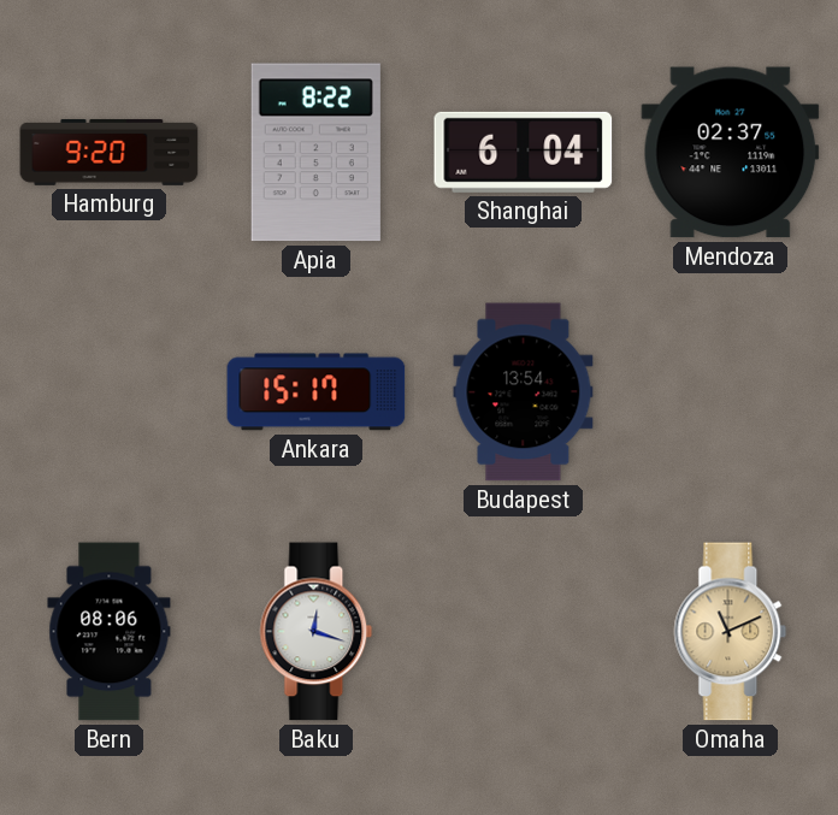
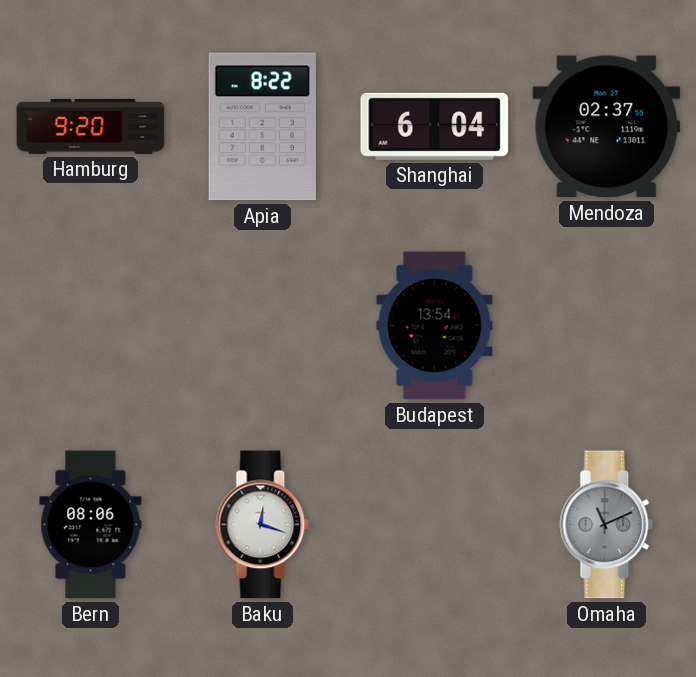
Ankara: 15:17 -> none
Omaha dial: champagne -> grey
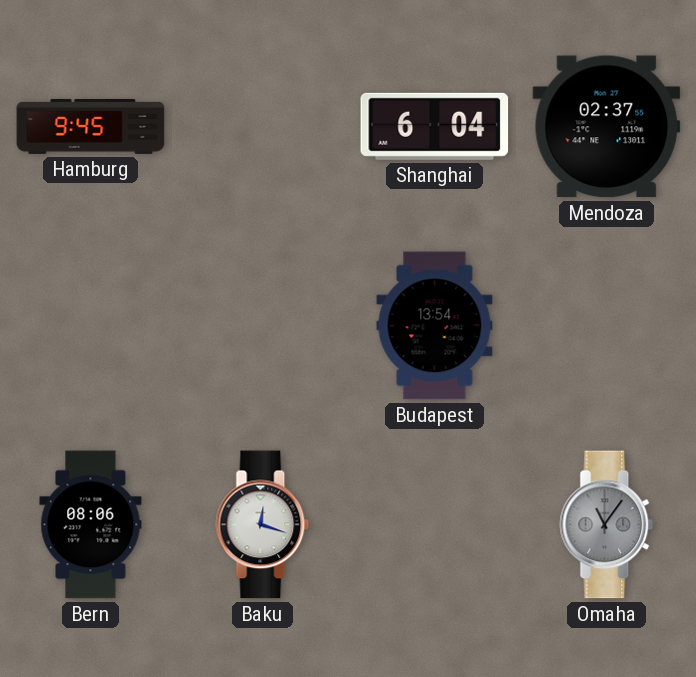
Hamburg: 9:20 -> 9:45
Apia: 8:22 -> none
Omaha: 11:11 -> 11:06
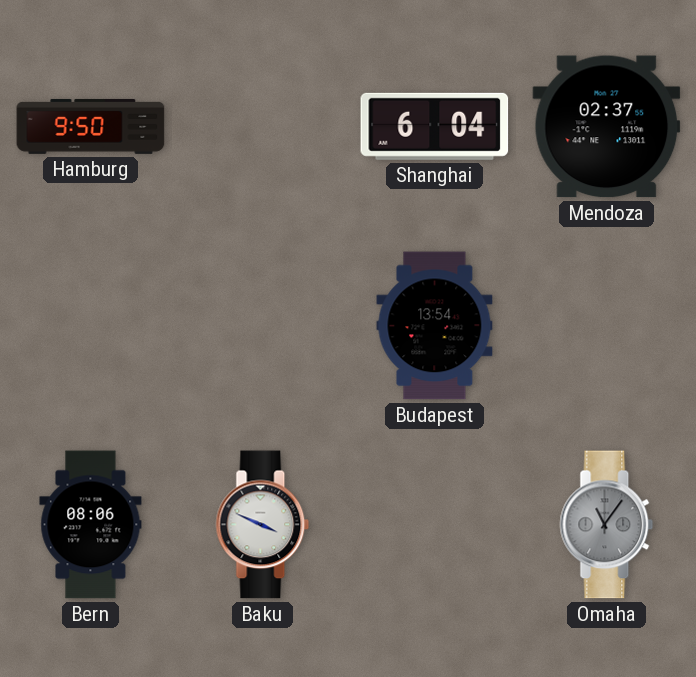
Hamburg: 9:45 -> 9:50
Baku: 12:18 -> 3:49
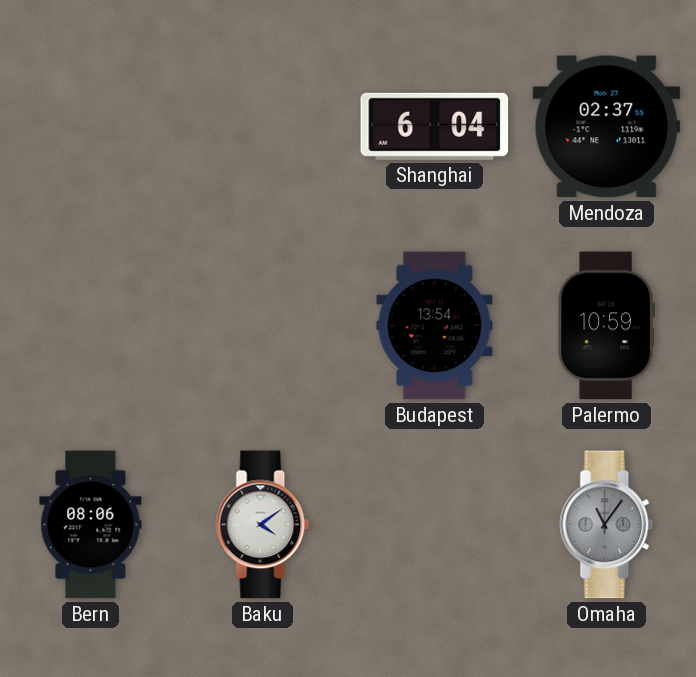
Hamburg: 9:50 -> none
Palermo: none -> 10:59
Baku: 3:49 -> 4:09
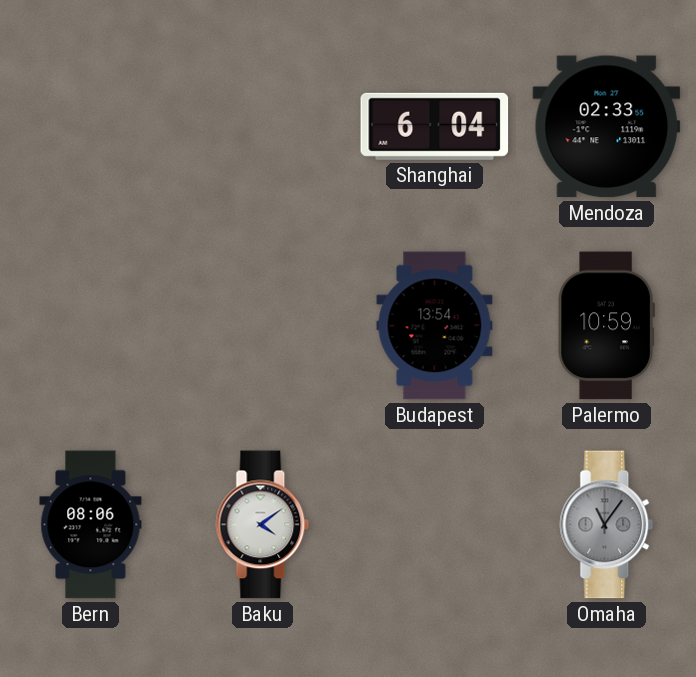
Mendoza: 02:37 -> 02:33
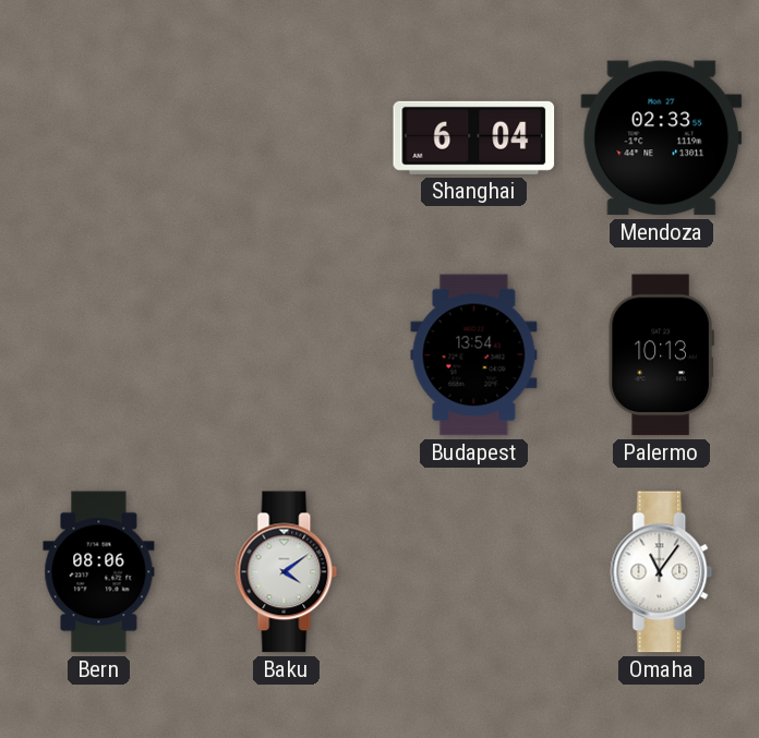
Palermo: 10:59 -> 10:13
Omaha dial: grey -> white
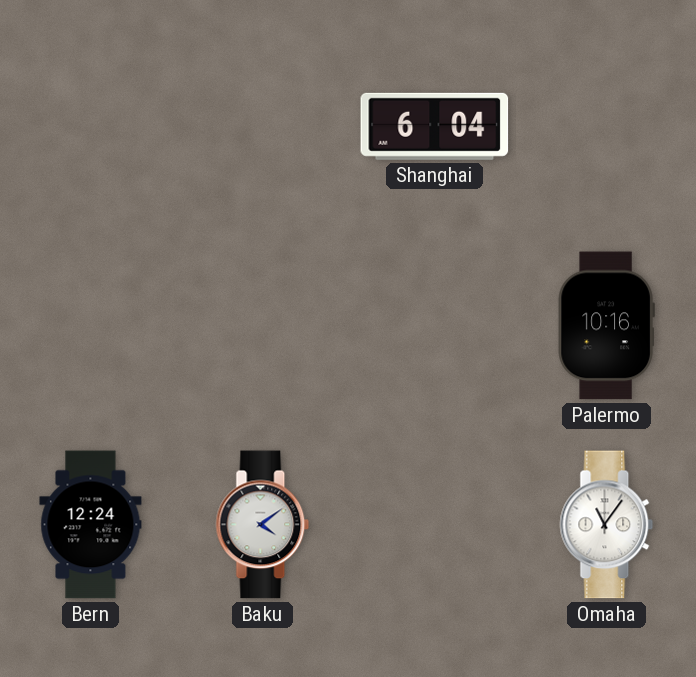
Mendoza: 02:33 -> none
Budapest: 13:54 -> none
Palermo: 10:13 -> 10:16
Bern: 08:06 -> 12:24
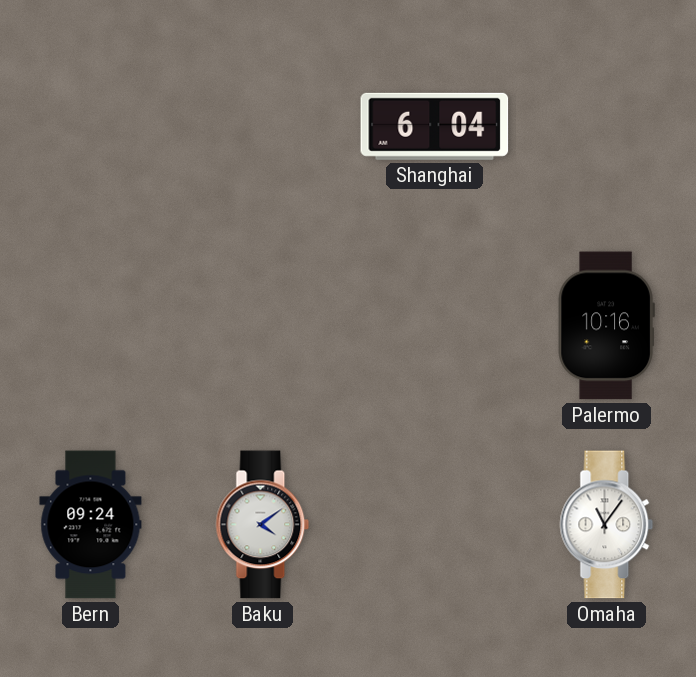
Bern: 12:24 -> 09:24
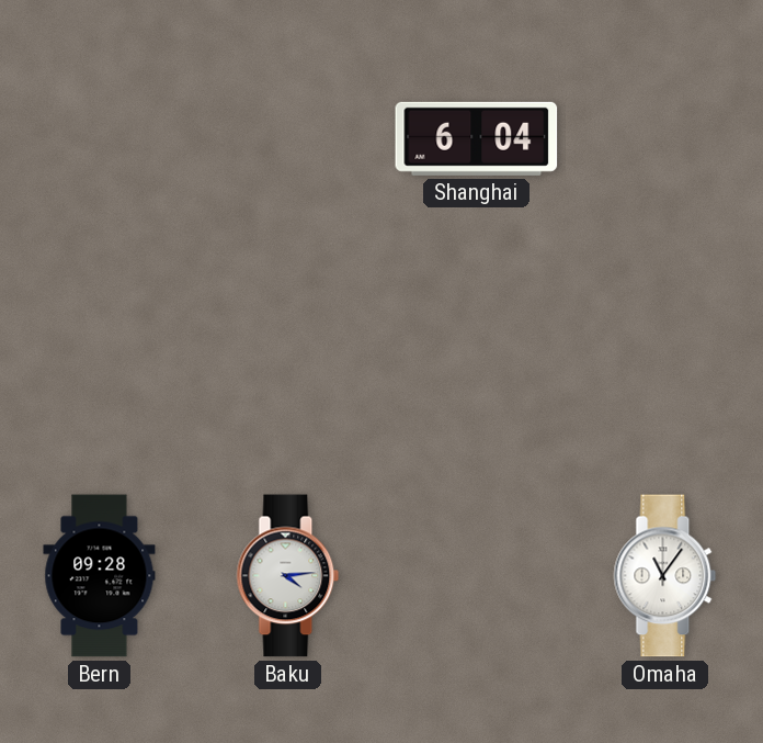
Palermo: 10:16 -> none
Bern: 09:24 -> 09:28
Baku: 4:09 -> 4:14
